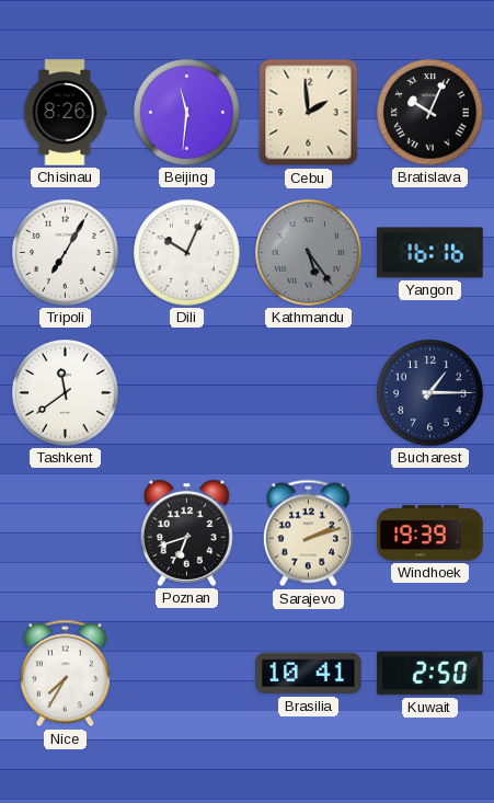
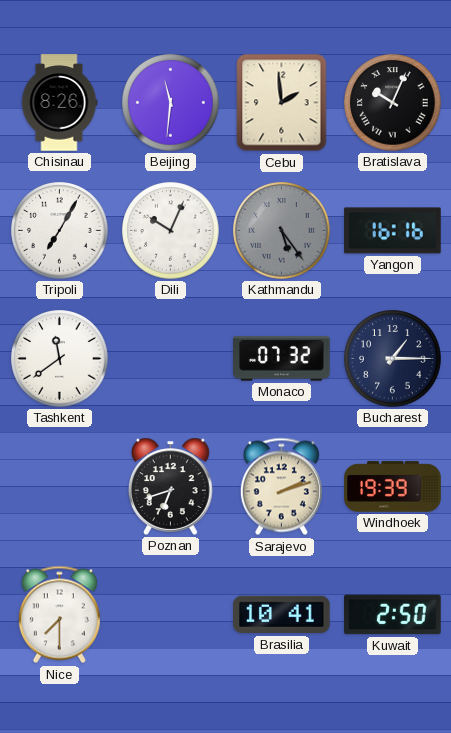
Monaco: none -> 07:32
Nice: 7:35 -> 7:30
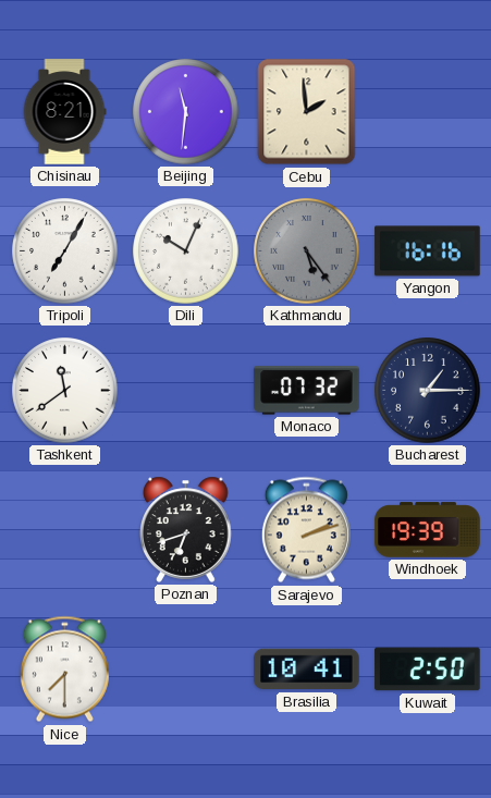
Chisinau: 8:26 -> 8:21
Bratislava: 10:04 -> none
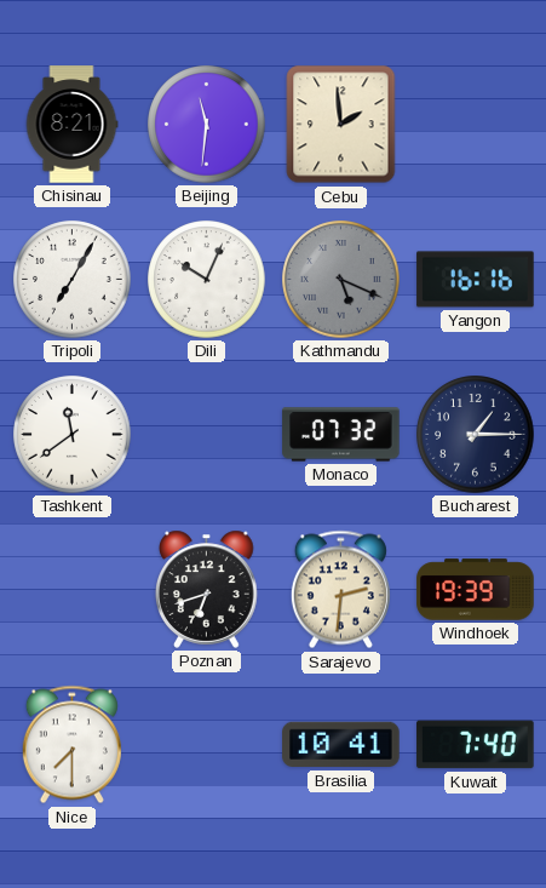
Kathmandu: 5:24 -> 5:19
Sarajevo: 2:12 -> 2:31
Kuwait: 2:50 -> 7:40
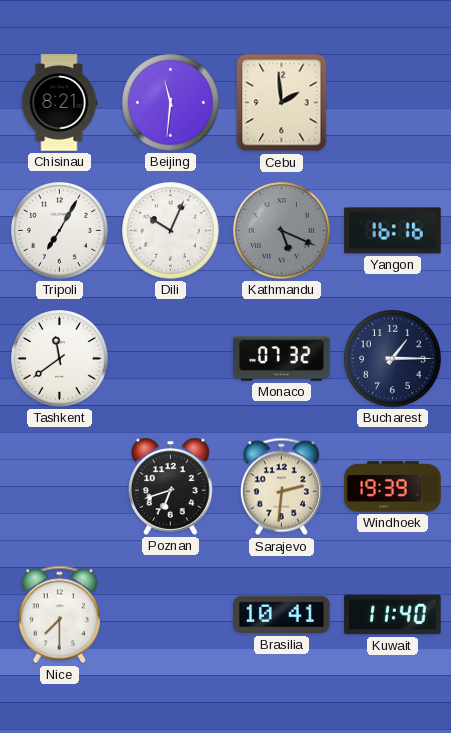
Kuwait: 7:40 -> 11:40
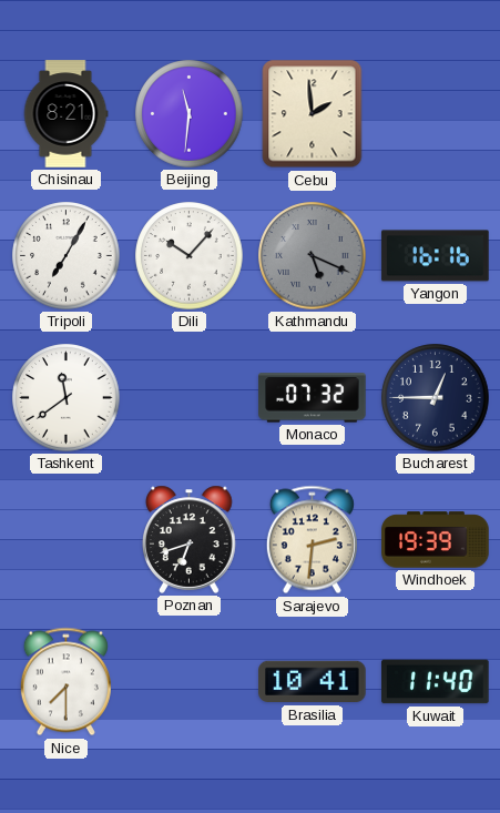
Dili: 10:04 -> 10:07
Bucharest: 1:15 -> 12:45
